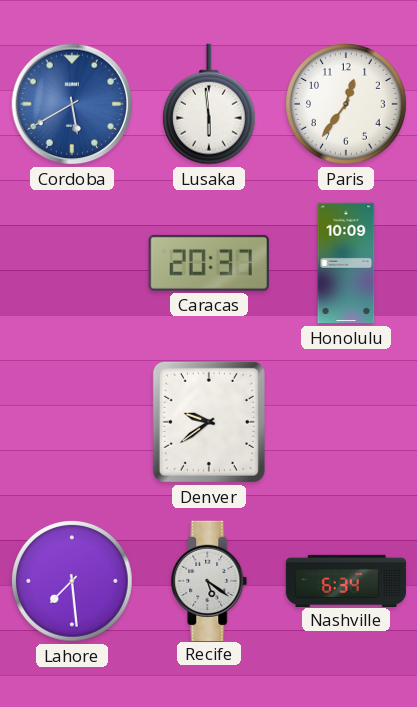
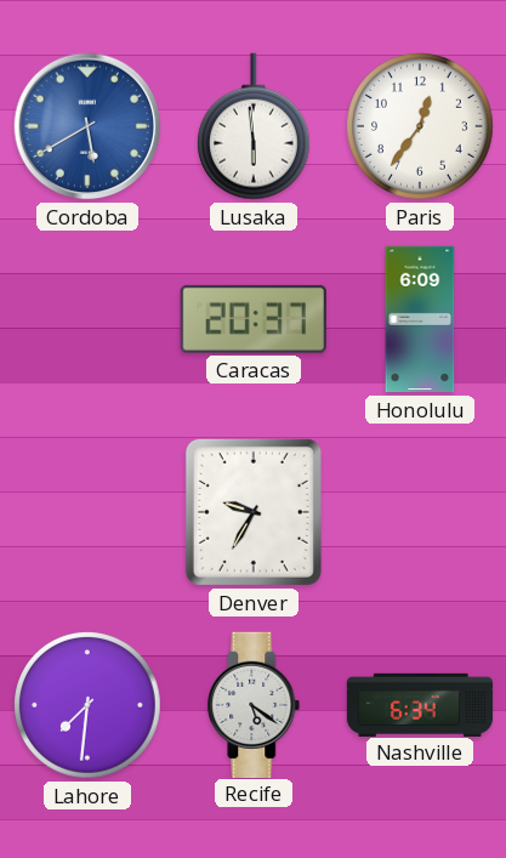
Honolulu: 10:09 -> 6:09
Denver: 9:39 -> 9:35
Lahore: 7:29 -> 7:31
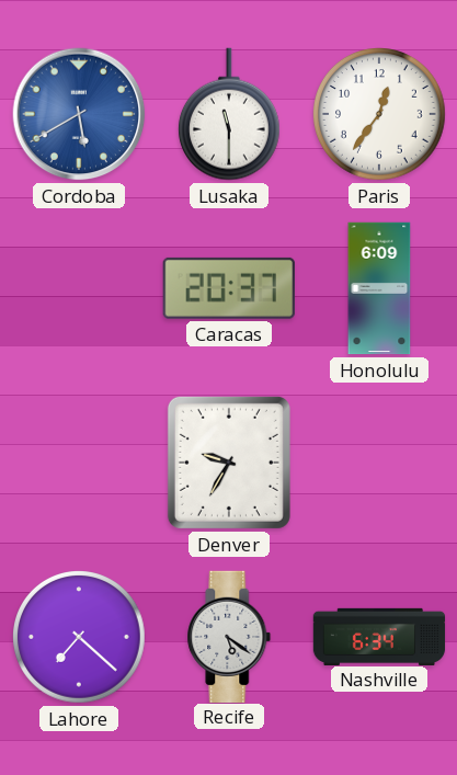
Lusaka: 5:59 -> 11:30
Lahore: 7:31 -> 7:22
